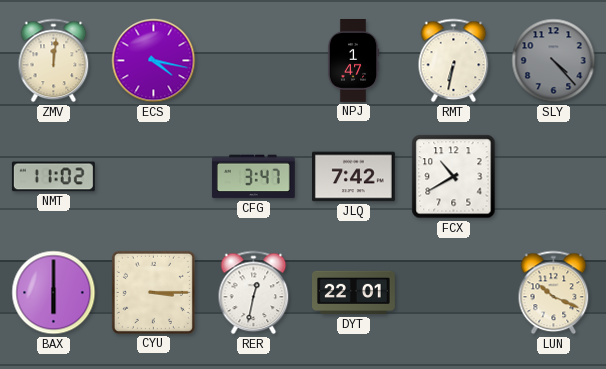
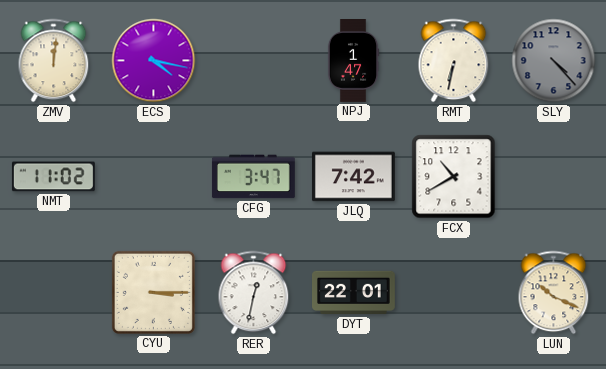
BAX: 6:00 -> none
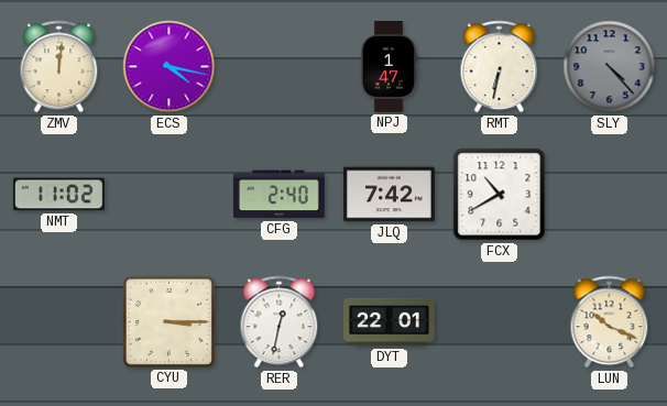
CFG: 3:47 -> 2:40
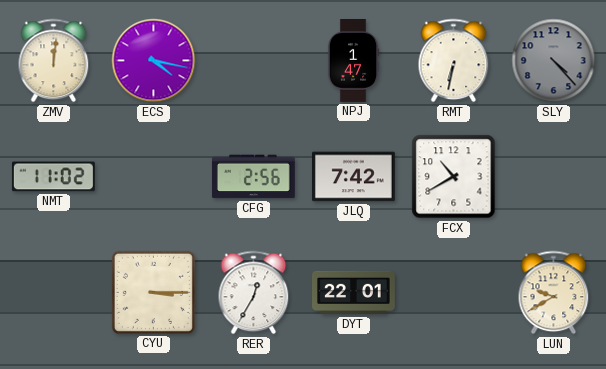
CFG: 2:40 -> 2:56
RER: 12:32 -> 12:35
LUN: 10:19 -> 9:40
